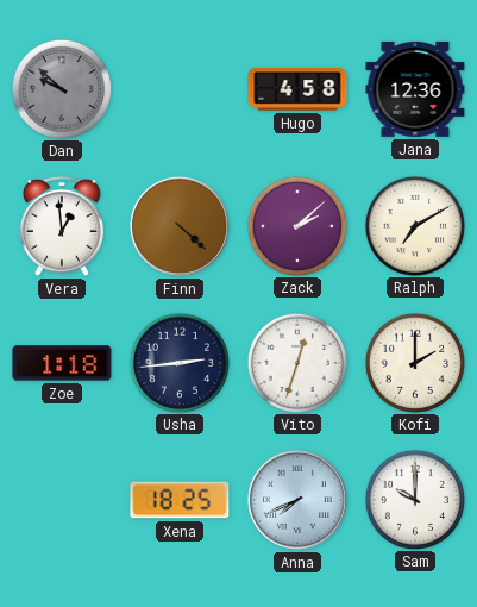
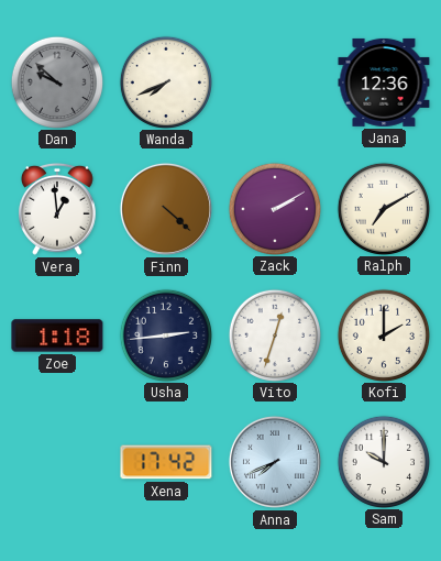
Wanda: none -> 7:41
Hugo: 4:58 -> none
Zack: 2:08 -> 2:10
Xena: 18:25 -> 17:42
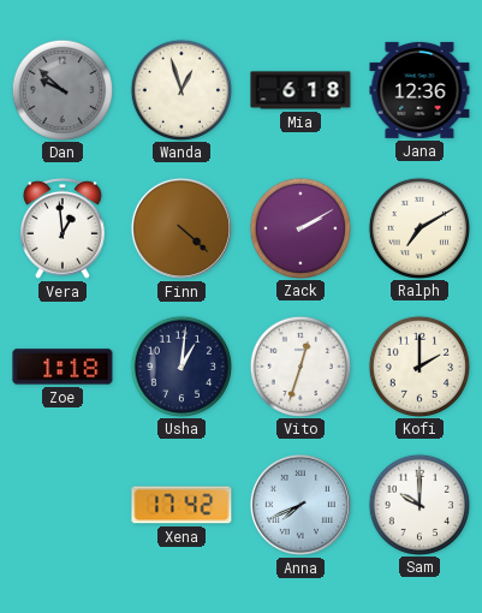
Wanda: 7:41 -> 12:57
Mia: none -> 6:18
Usha: 2:44 -> 1:01
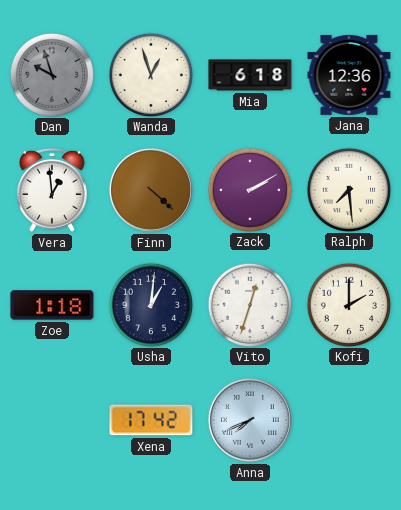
Dan: 9:52 -> 9:57
Ralph: 7:10 -> 7:29
Sam: 10:00 -> none
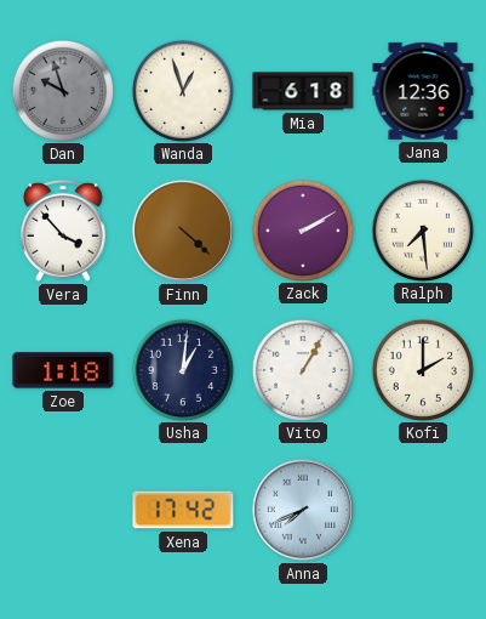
Vera: 12:59 -> 3:53
Vito: 12:33 -> 1:05
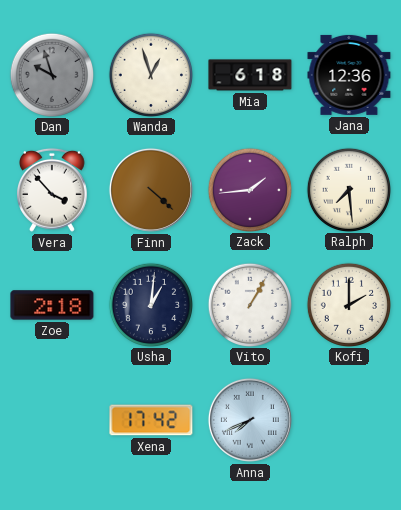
Zack: 2:10 -> 1:44
Zoe: 1:18 -> 2:18
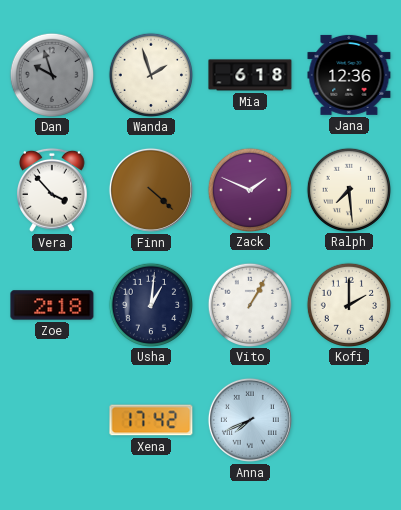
Wanda: 12:57 -> 1:57
Zack: 1:44 -> 1:49
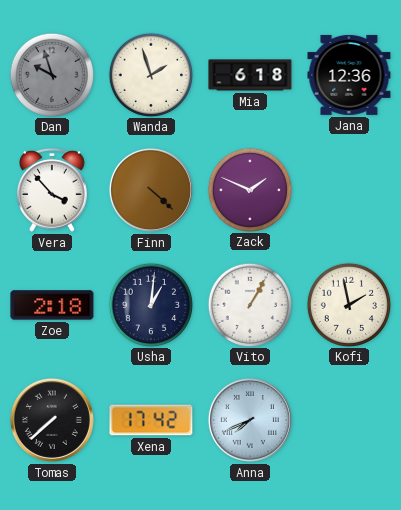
Ralph: 7:29 -> none
Kofi: 2:00 -> 1:58
Tomas: none -> 7:38
